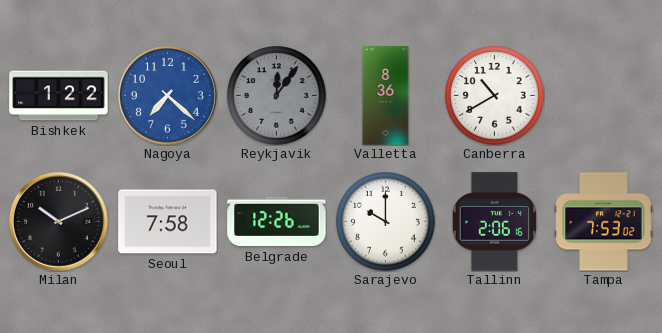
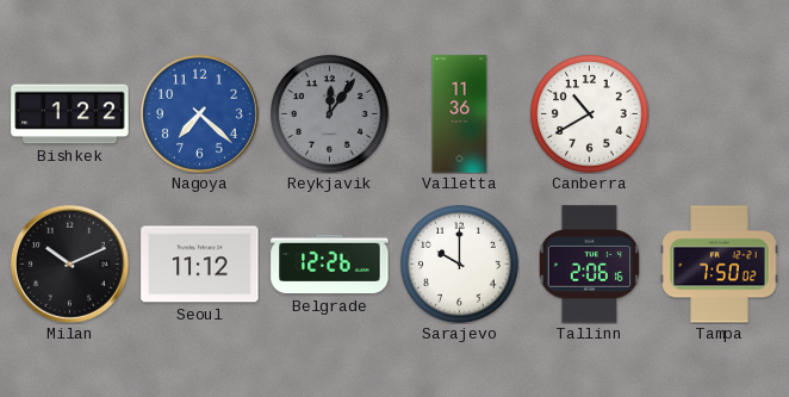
Valletta: 8:36 -> 11:36
Seoul: 7:58 -> 11:12
Tampa: 7:53 -> 7:50
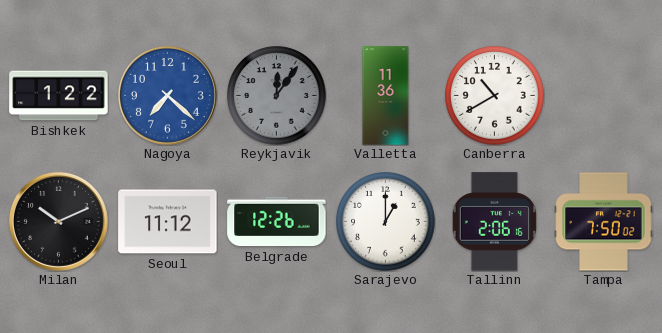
Sarajevo: 10:00 -> 1:00
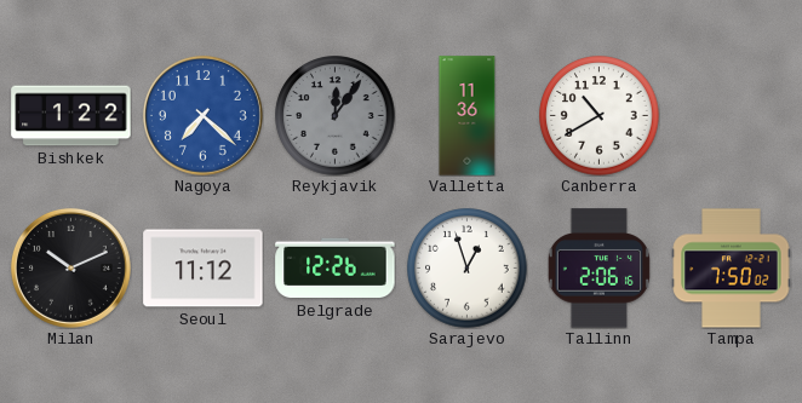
Sarajevo: 1:00 -> 12:57
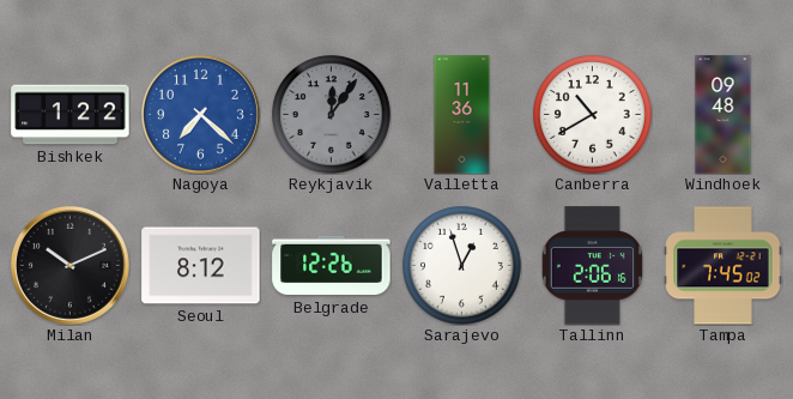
Windhoek: none -> 09:48
Seoul: 11:12 -> 8:12
Tampa: 7:50 -> 7:45
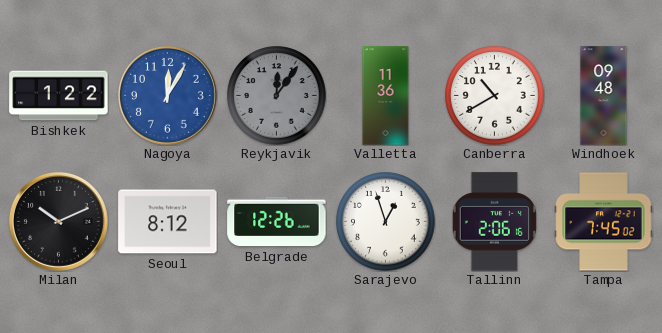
Nagoya: 7:22 -> 12:05
